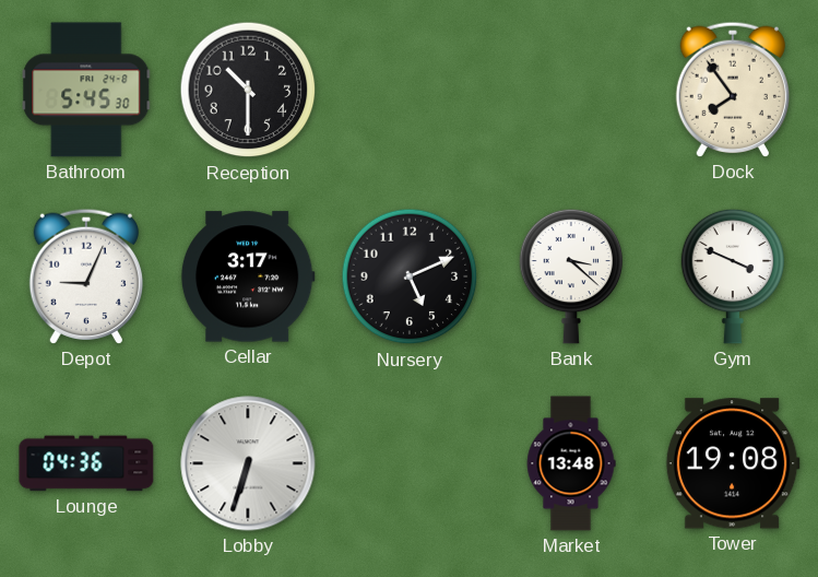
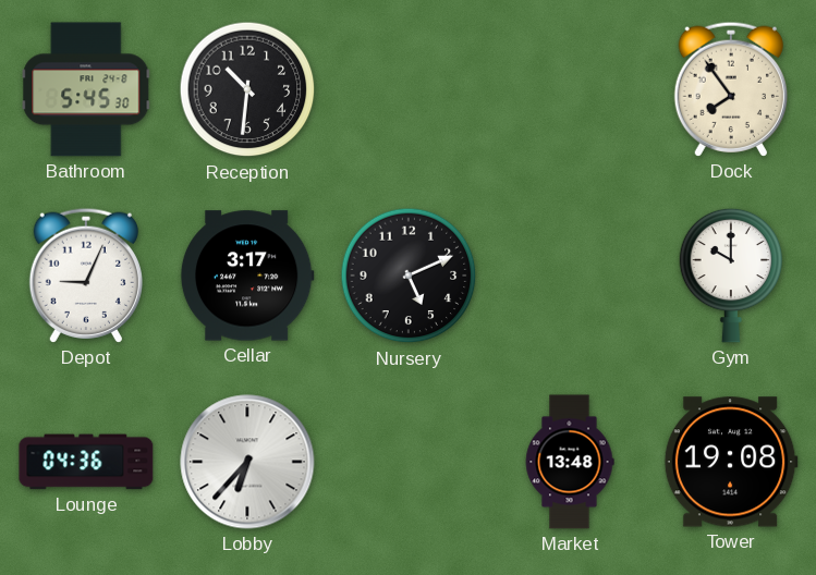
Reception: 10:30 -> 10:31
Bank: 3:22 -> none
Gym: 3:49 -> 10:00
Lobby: 6:33 -> 6:37
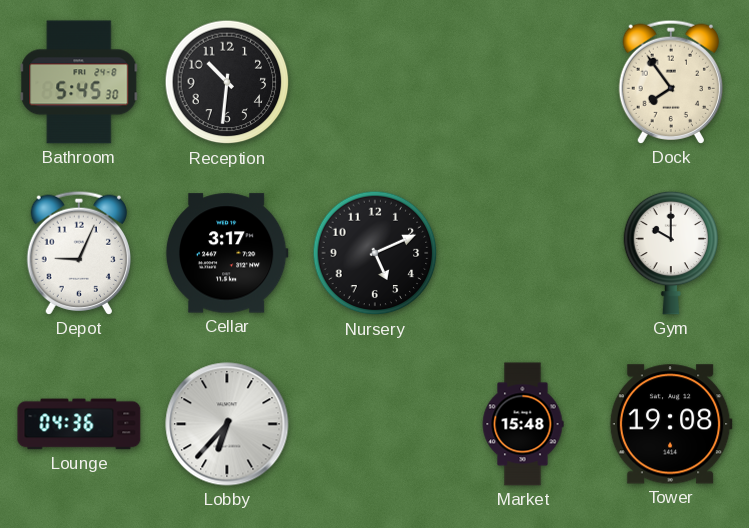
Market: 13:48 -> 15:48
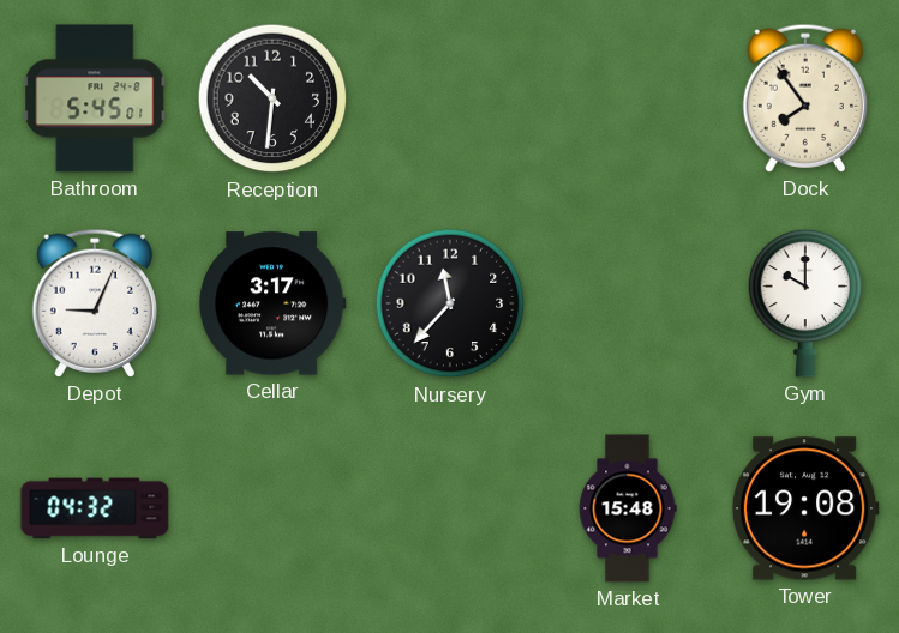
Bathroom: 5:45:30 -> 5:45:01
Nursery: 5:11 -> 11:37
Lounge: 04:36 -> 04:32
Lobby: 6:37 -> none
